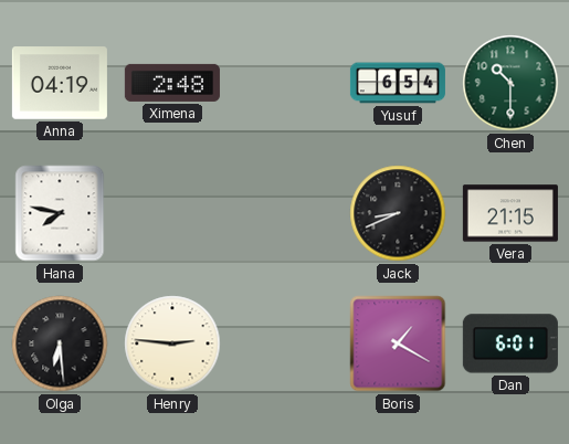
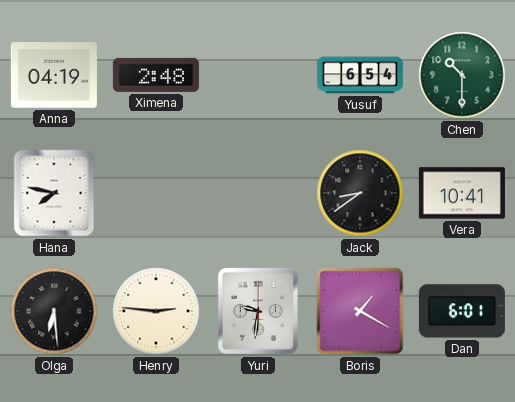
Jack: 8:41 -> 8:39
Vera: 21:15 -> 10:41
Yuri: none -> 9:31
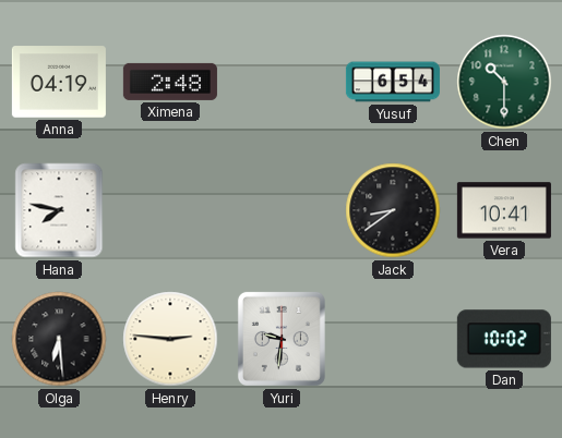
Boris: 1:20 -> none
Dan: 6:01 -> 10:02
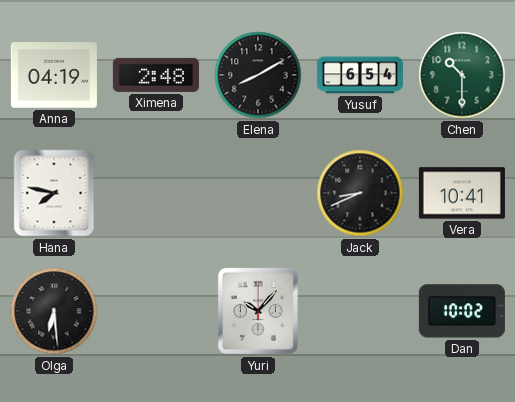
Elena: none -> 8:10
Jack: 8:39 -> 8:41
Henry: 2:46 -> none
Yuri: 9:31 -> 10:07
